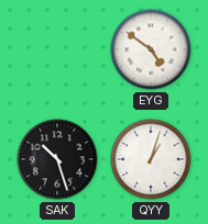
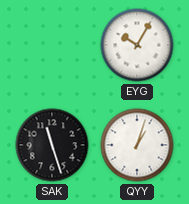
EYG: 4:51 -> 10:05
SAK: 10:27 -> 11:27
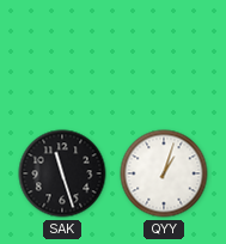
EYG: 10:05 -> none
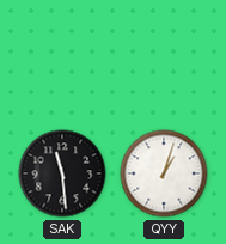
SAK: 11:27 -> 11:29
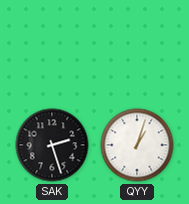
SAK: 11:29 -> 2:27
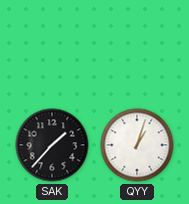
SAK: 2:27 -> 1:37
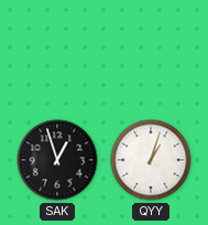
SAK: 1:37 -> 12:57
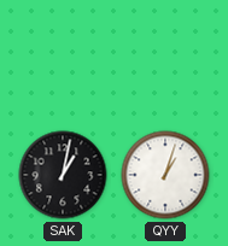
SAK: 12:57 -> 1:02
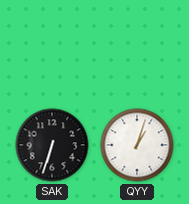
SAK: 1:02 -> 6:33
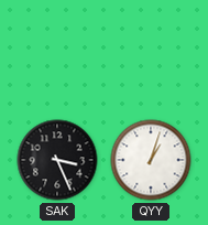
SAK: 6:33 -> 3:26
